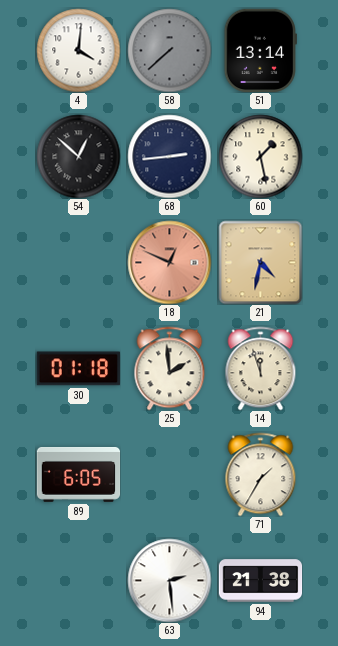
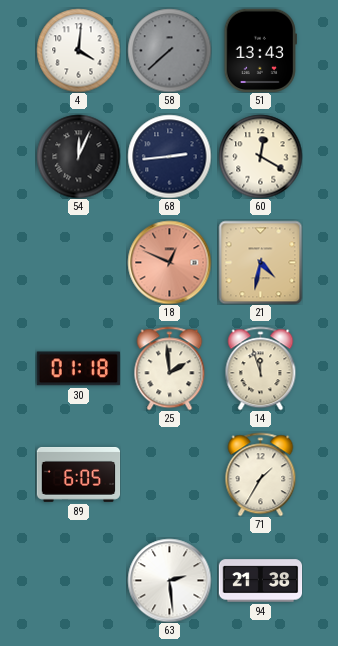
51: 13:14 -> 13:43
54: 12:52 -> 12:04
60: 1:28 -> 12:20
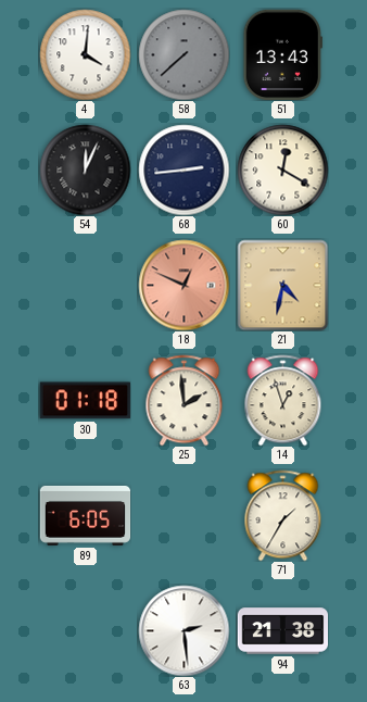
14: 11:57 -> 12:57
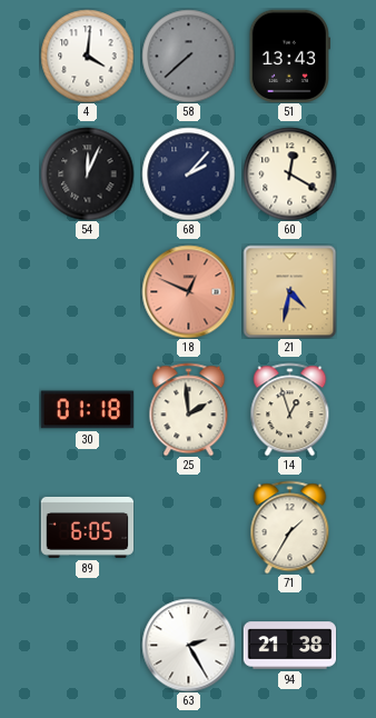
68: 2:44 -> 2:07
63: 2:29 -> 2:25
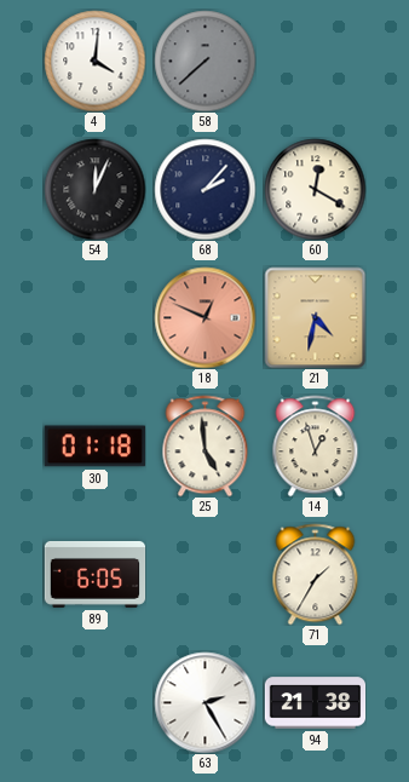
51: 13:43 -> none
25: 1:59 -> 4:59
